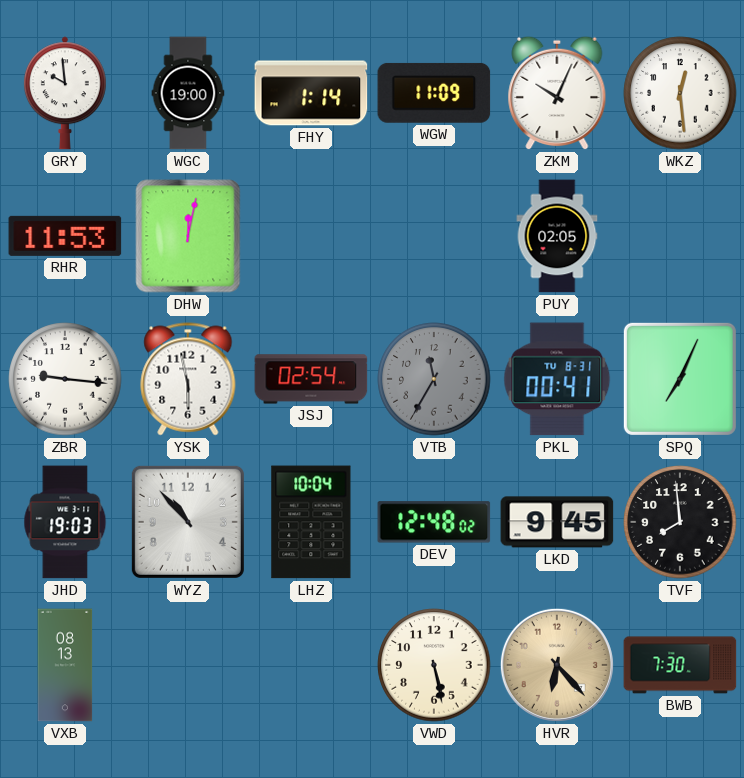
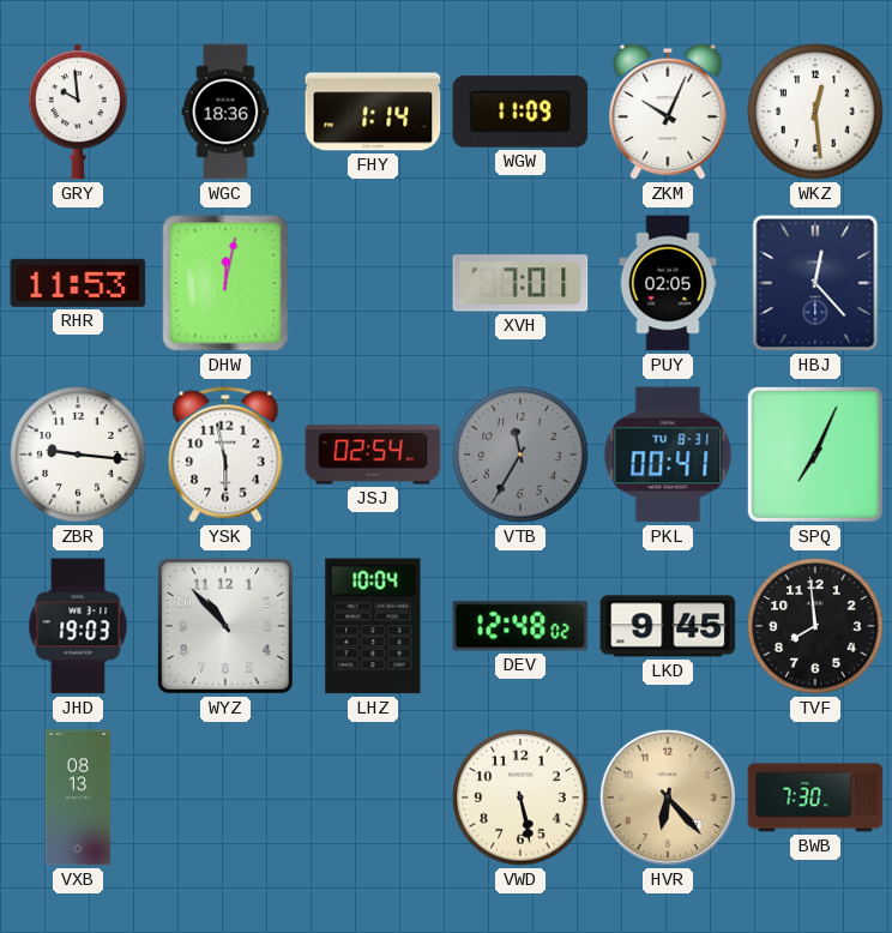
WGC: 19:00 -> 18:36
XVH: none -> 7:01
HBJ: none -> 12:23
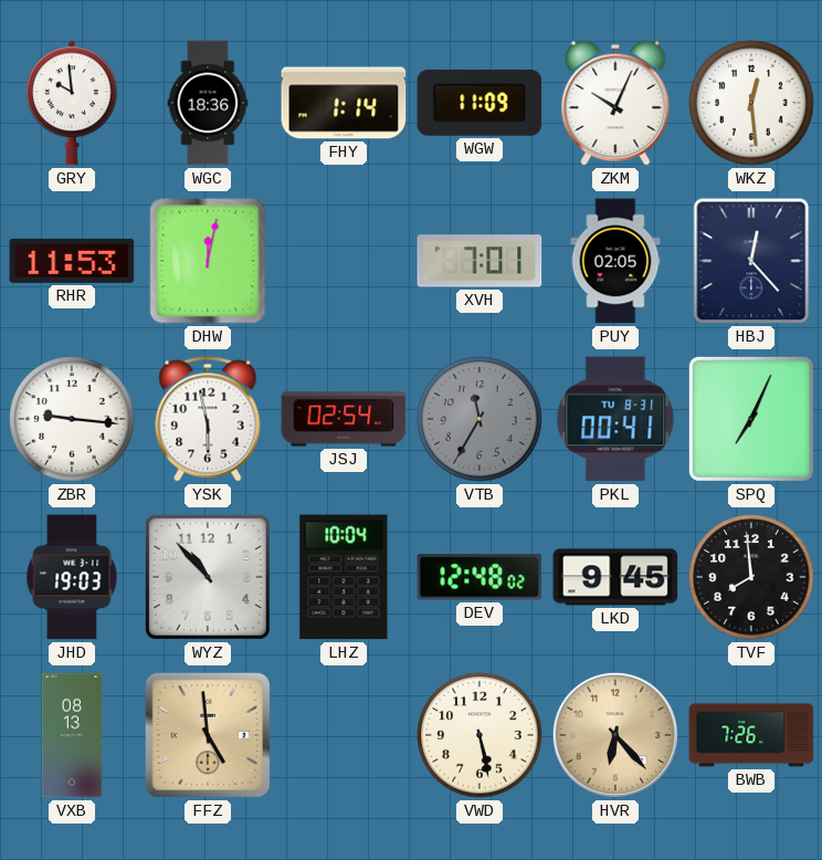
FFZ: none -> 4:59
BWB: 7:30 -> 7:26
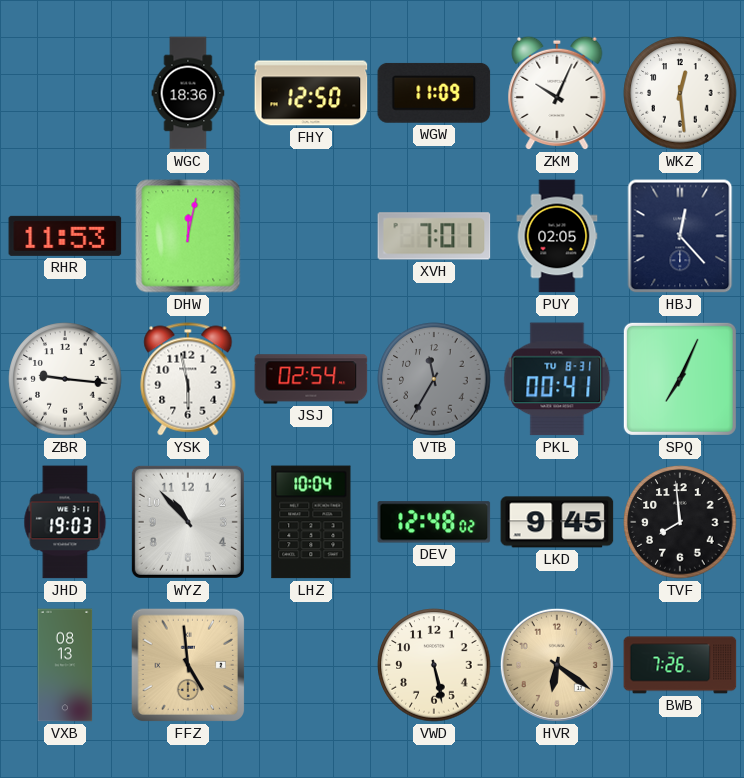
GRY: 9:59 -> none
FHY: 1:14 -> 12:50
HVR: 6:23 -> 6:21
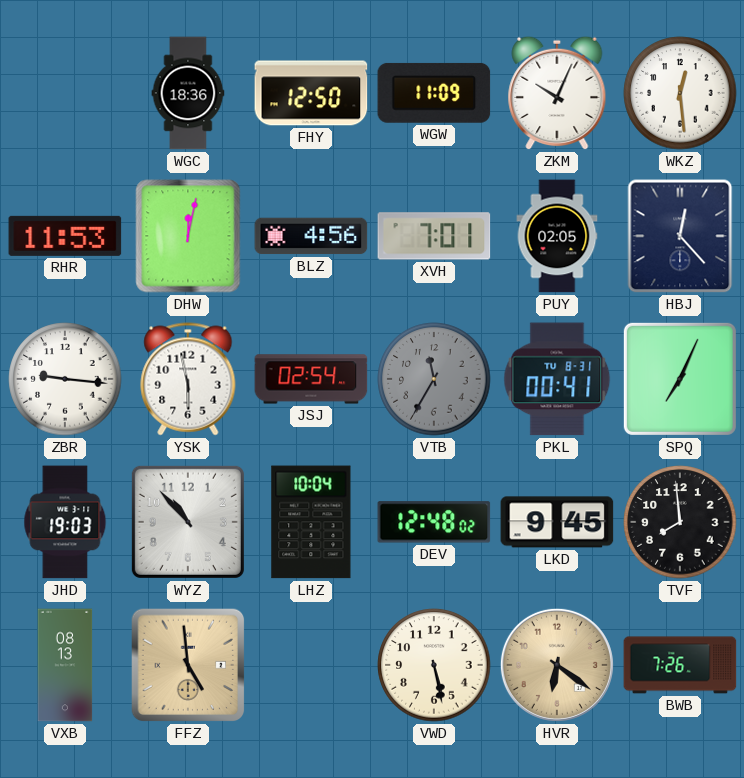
BLZ: none -> 4:56
